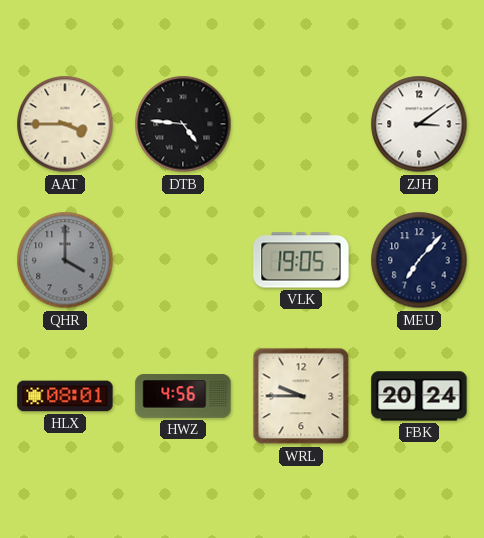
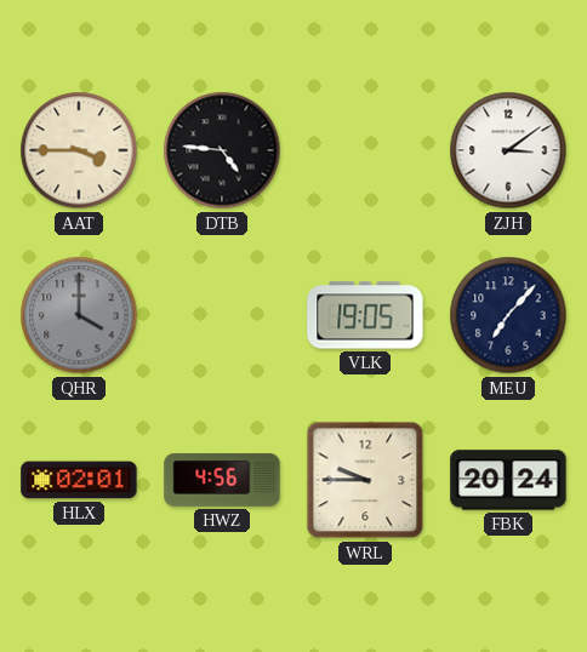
HLX: 08:01 -> 02:01
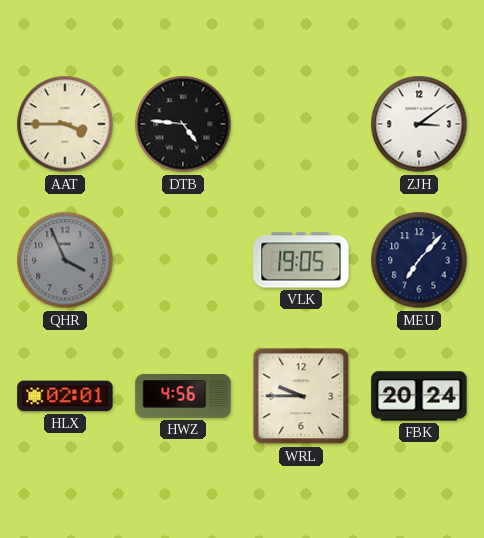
QHR: 4:00 -> 3:56
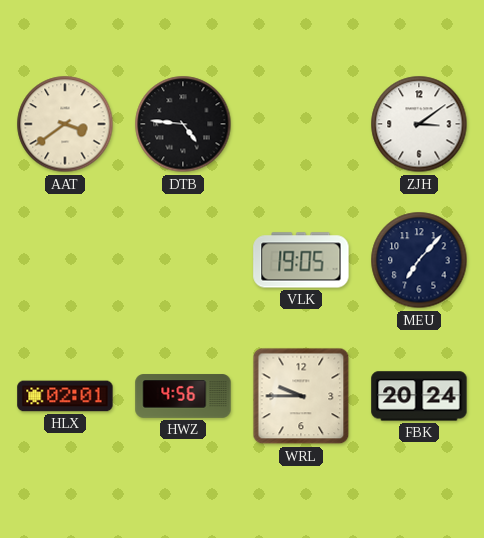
AAT: 3:45 -> 3:39
QHR: 3:56 -> none
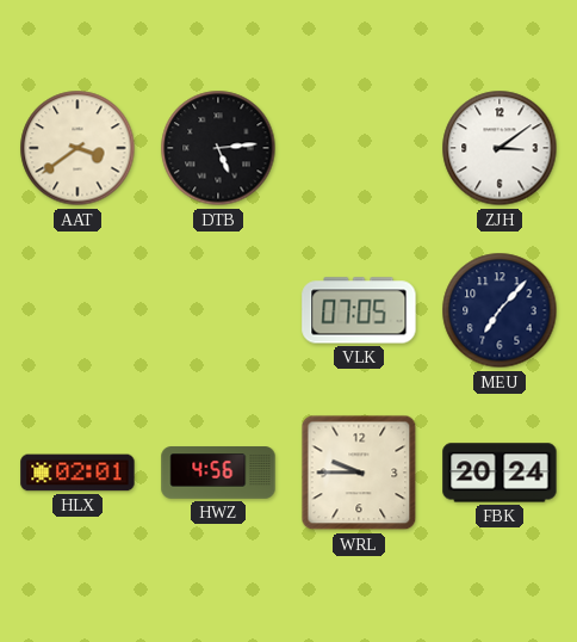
DTB: 4:46 -> 5:14
VLK: 19:05 -> 07:05
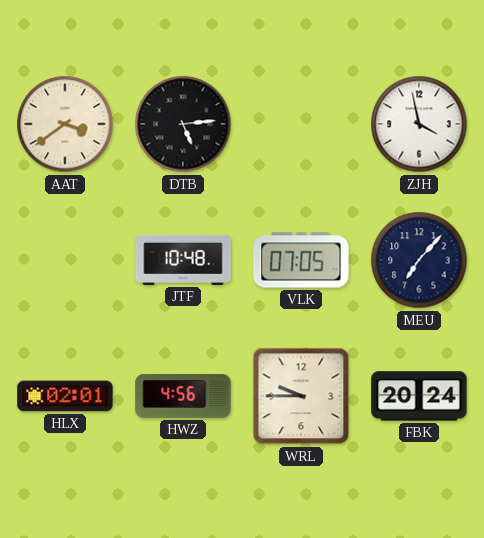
ZJH: 3:09 -> 3:58
JTF: none -> 10:48
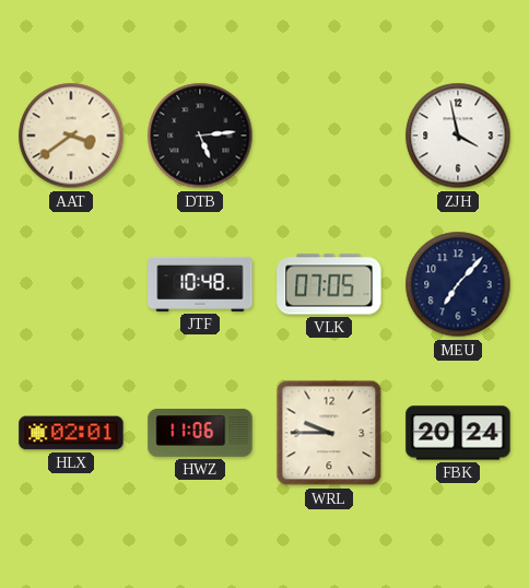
HWZ: 4:56 -> 11:06
